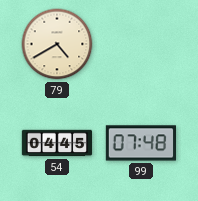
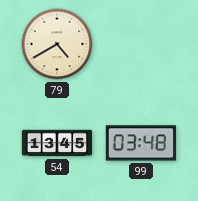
54: 04:45 -> 13:45
99: 07:48 -> 03:48
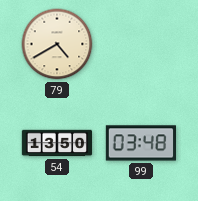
54: 13:45 -> 13:50
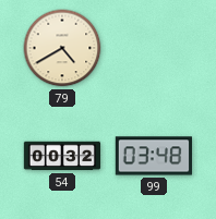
54: 13:50 -> 00:32
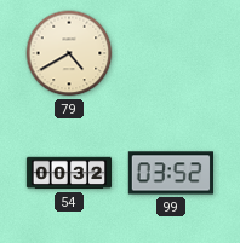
99: 03:48 -> 03:52
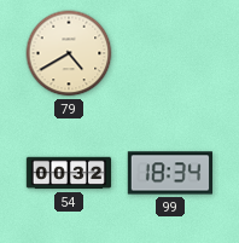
99: 03:52 -> 18:34
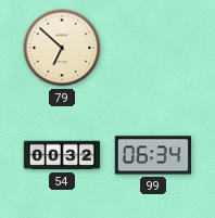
79: 4:40 -> 6:52
99: 18:34 -> 06:34
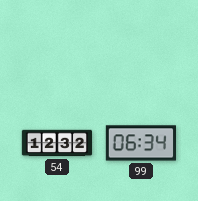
79: 6:52 -> none
54: 00:32 -> 12:32
